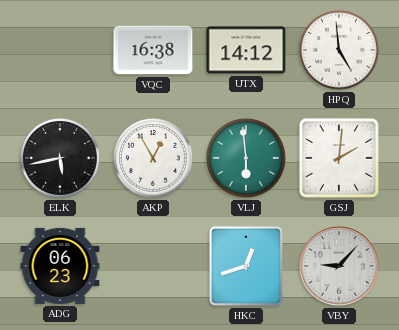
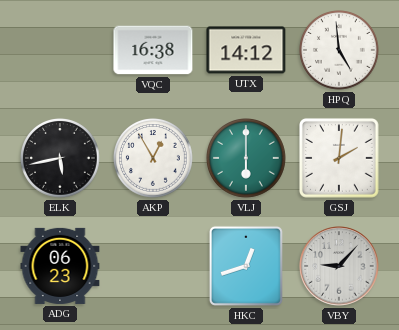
VLJ: 5:59 -> 6:00
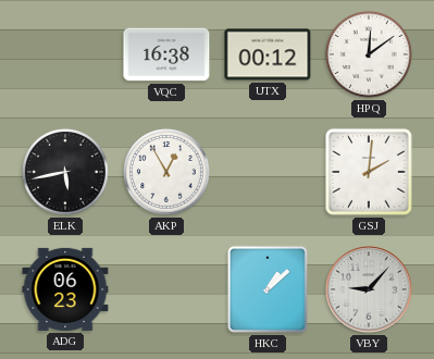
UTX: 14:12 -> 00:12
HPQ: 4:59 -> 12:09
VLJ: 6:00 -> none
HKC: 12:42 -> 1:08
